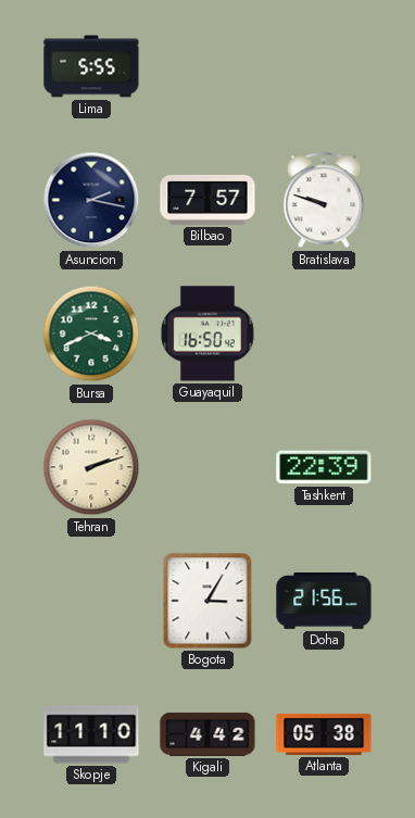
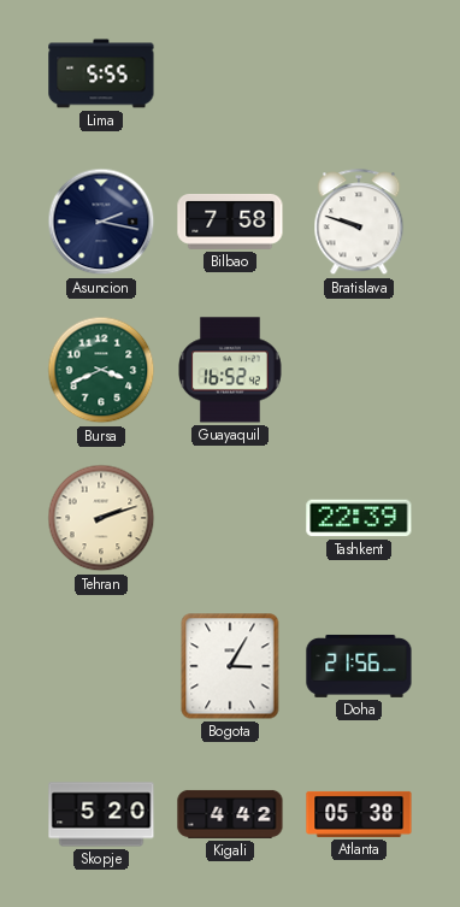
Bilbao: 7:57 -> 7:58
Guayaquil: 16:50 -> 16:52
Skopje: 11:10 -> 5:20
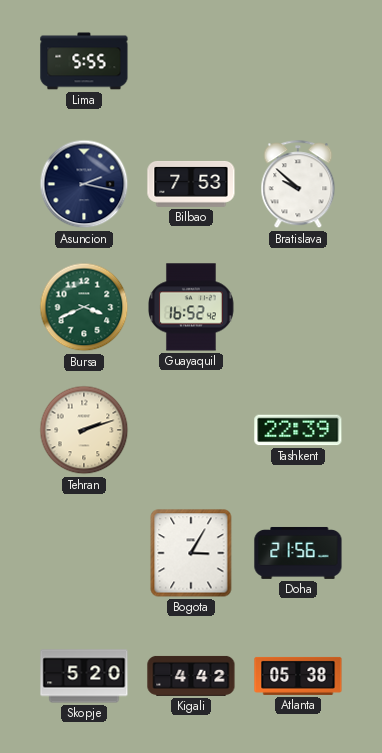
Bilbao: 7:58 -> 7:53
Bratislava: 9:48 -> 9:52
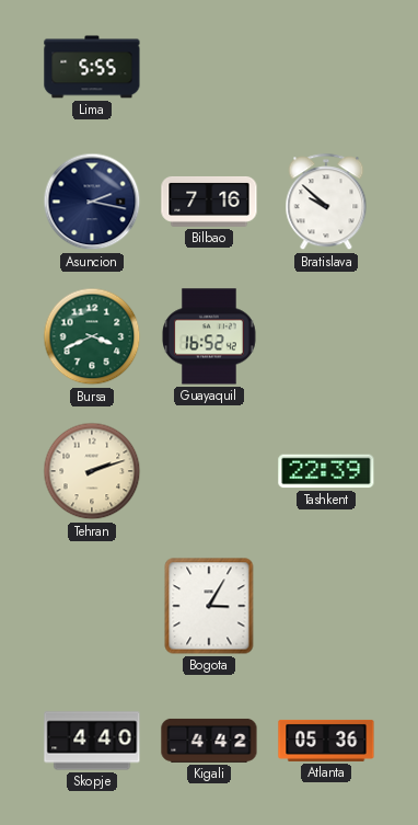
Bilbao: 7:53 -> 7:16
Doha: 21:56 -> none
Skopje: 5:20 -> 4:40
Atlanta: 05:38 -> 05:36
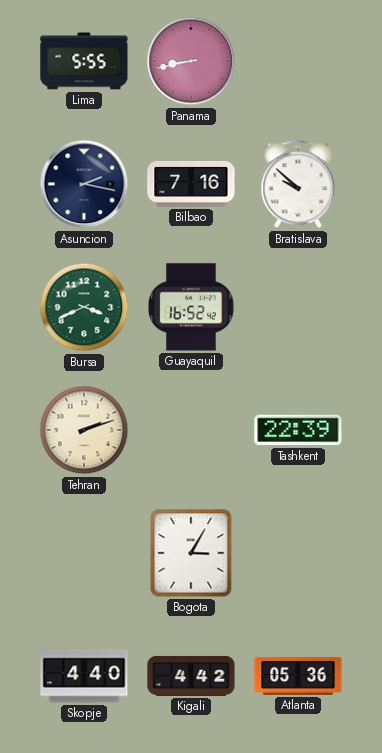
Panama: none -> 8:43
